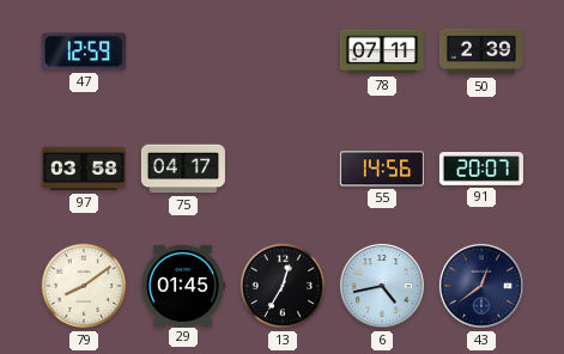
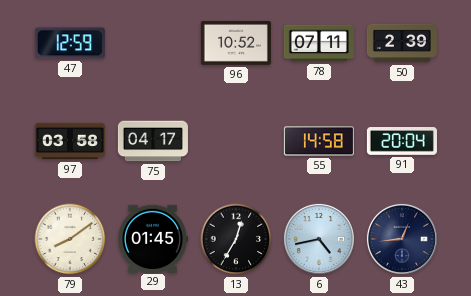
96: none -> 10:52
55: 14:56 -> 14:58
91: 20:07 -> 20:04
43: 12:39 -> 12:44
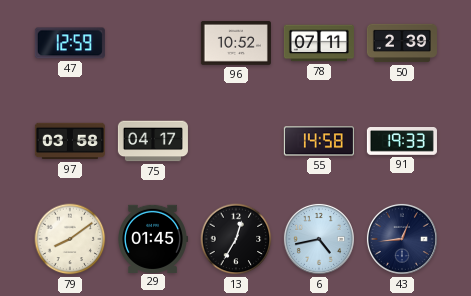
91: 20:04 -> 19:33
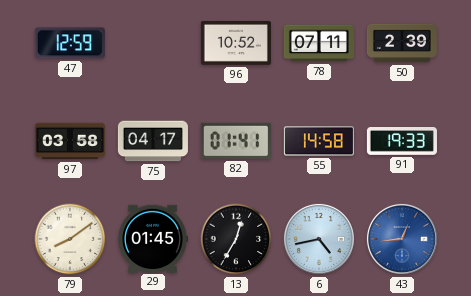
82: none -> 01:41
43 dial: navy -> blue
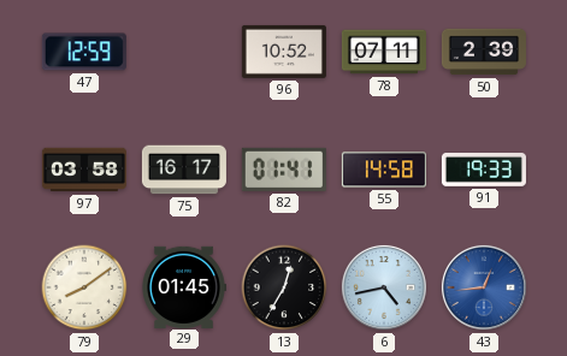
75: 04:17 -> 16:17
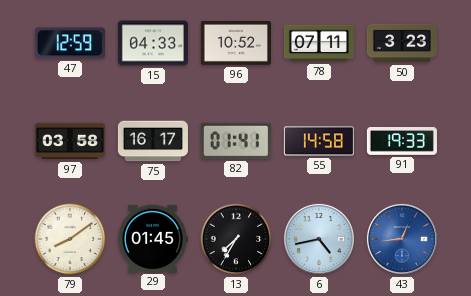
15: none -> 04:33
50: 2:39 -> 3:23
13: 12:35 -> 7:35
